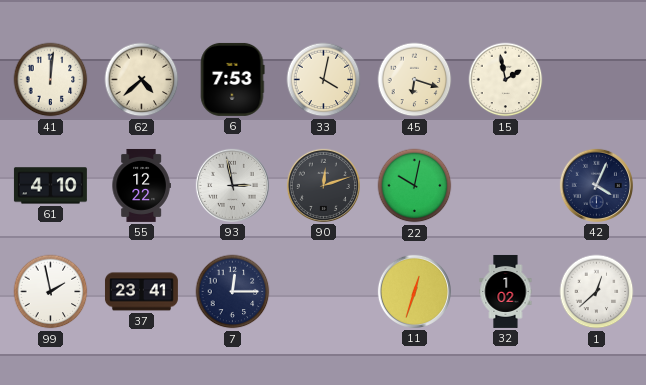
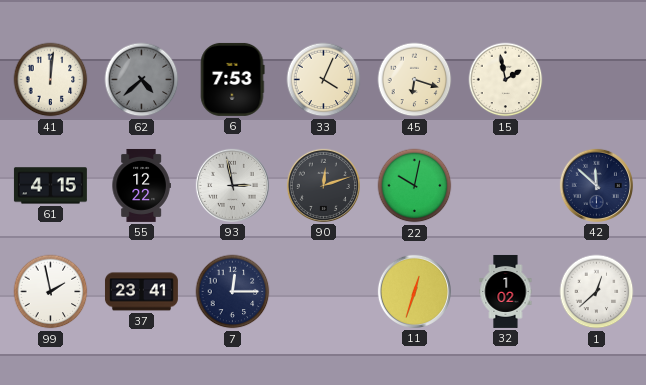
62 dial: cream -> grey
33: 4:02 -> 4:04
61: 4:10 -> 4:15
42: 4:04 -> 11:52
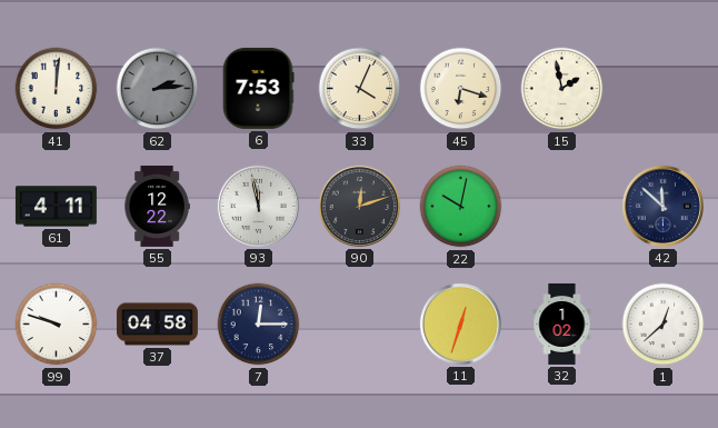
62: 4:38 -> 2:14
61: 4:15 -> 4:11
93: 2:58 -> 11:58
99: 1:58 -> 9:48
37: 23:41 -> 04:58
